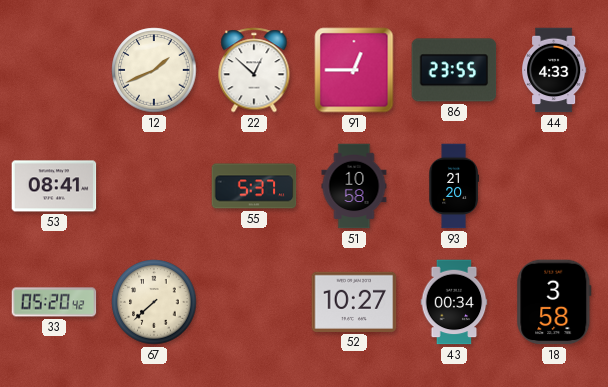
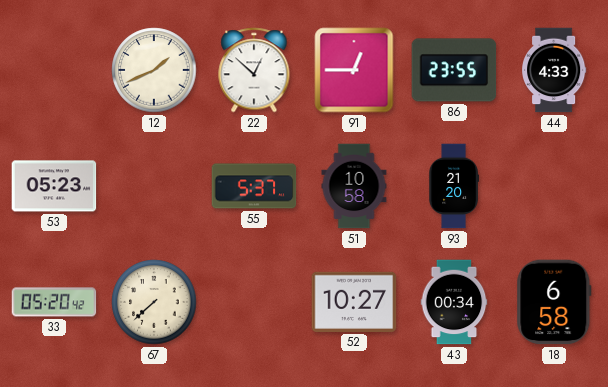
53: 08:41 -> 05:23
18: 3:58 -> 6:58
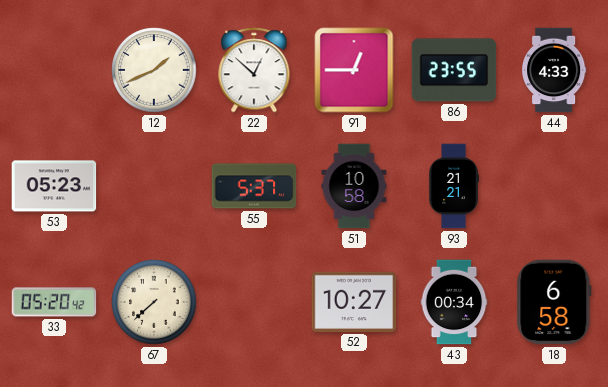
93: 21:20 -> 21:21
